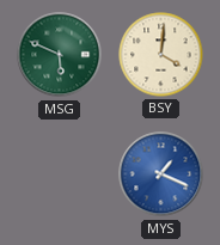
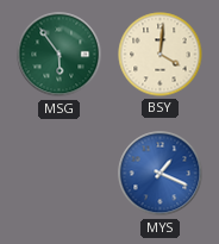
MSG: 5:49 -> 5:54
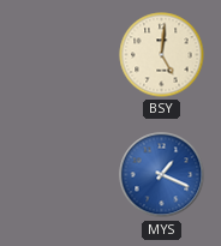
MSG: 5:54 -> none
BSY: 4:01 -> 5:01
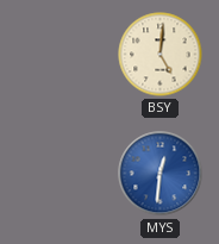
MYS: 1:19 -> 12:31
